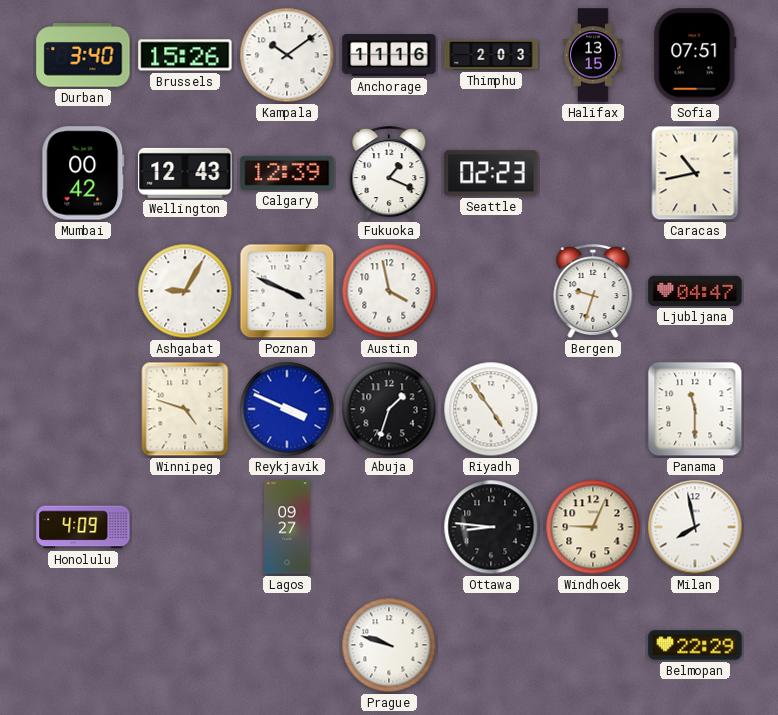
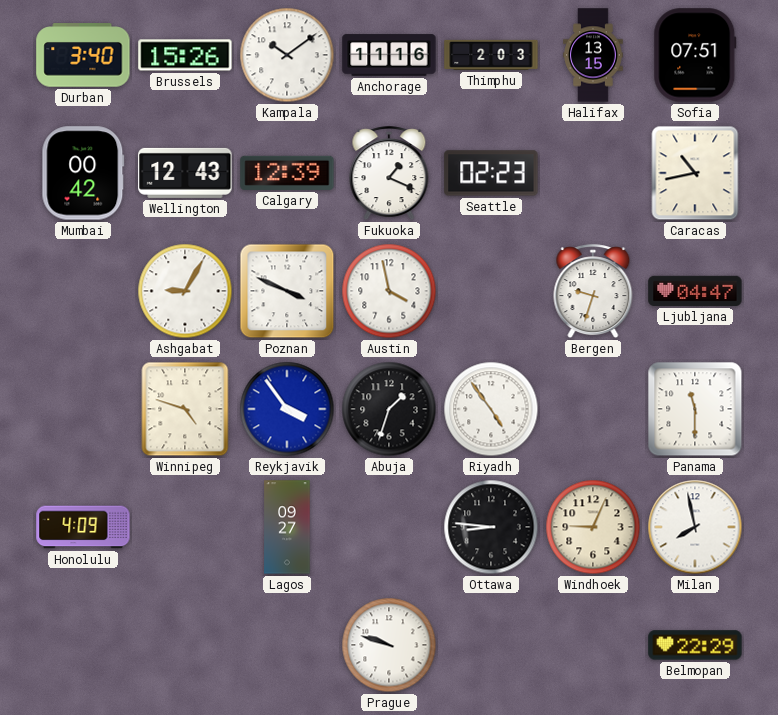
Reykjavik: 3:49 -> 3:54
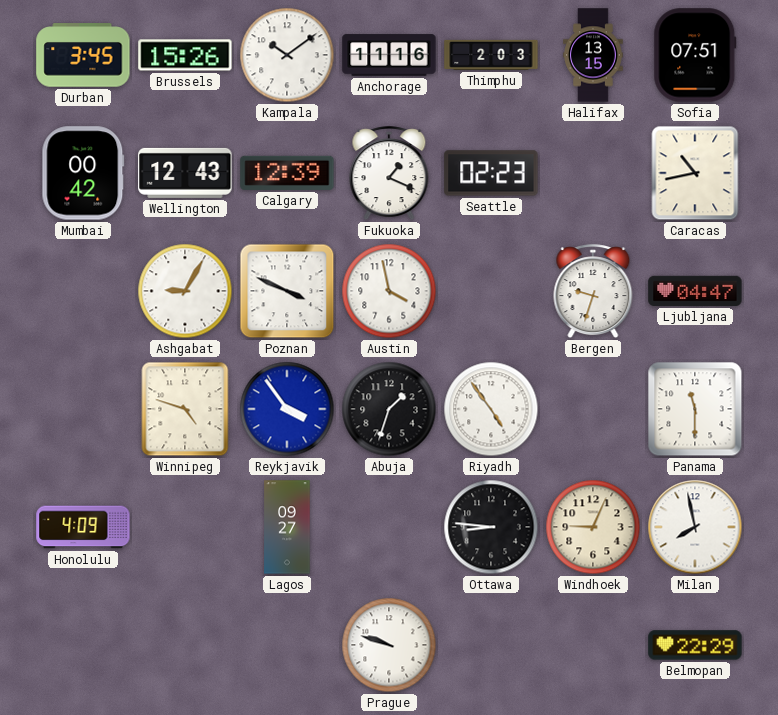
Durban: 3:40 -> 3:45
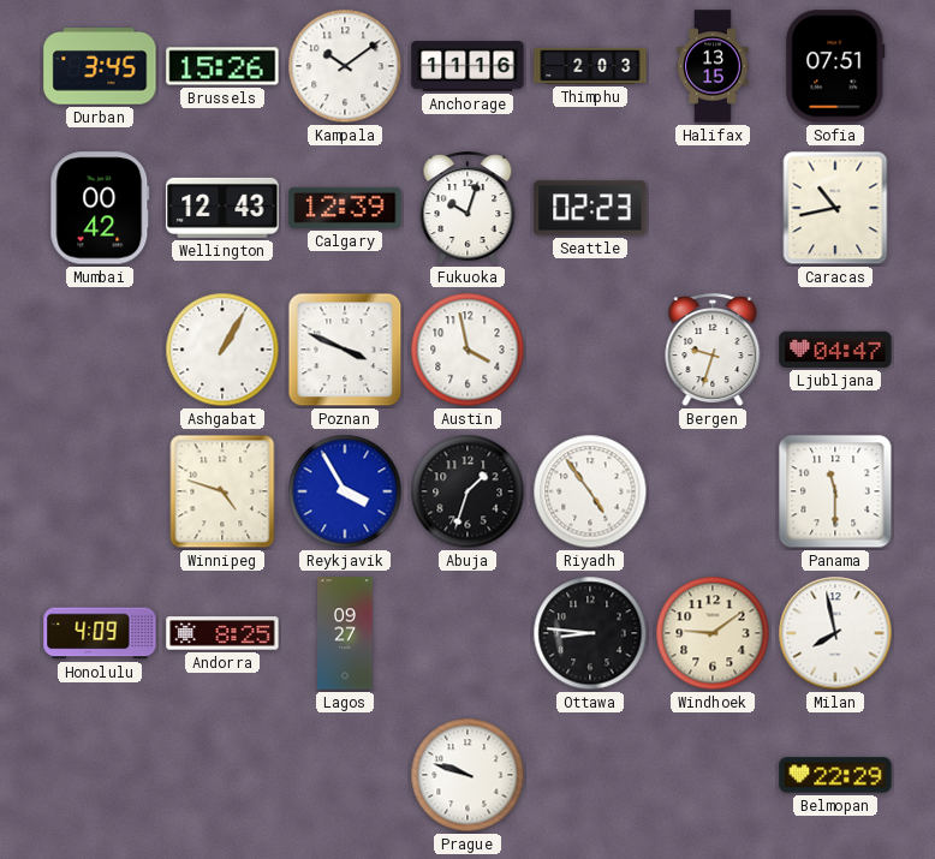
Fukuoka: 1:19 -> 10:03
Ashgabat: 9:05 -> 1:05
Reykjavik: 3:54 -> 3:55
Andorra: none -> 8:25
Windhoek: 9:04 -> 9:09
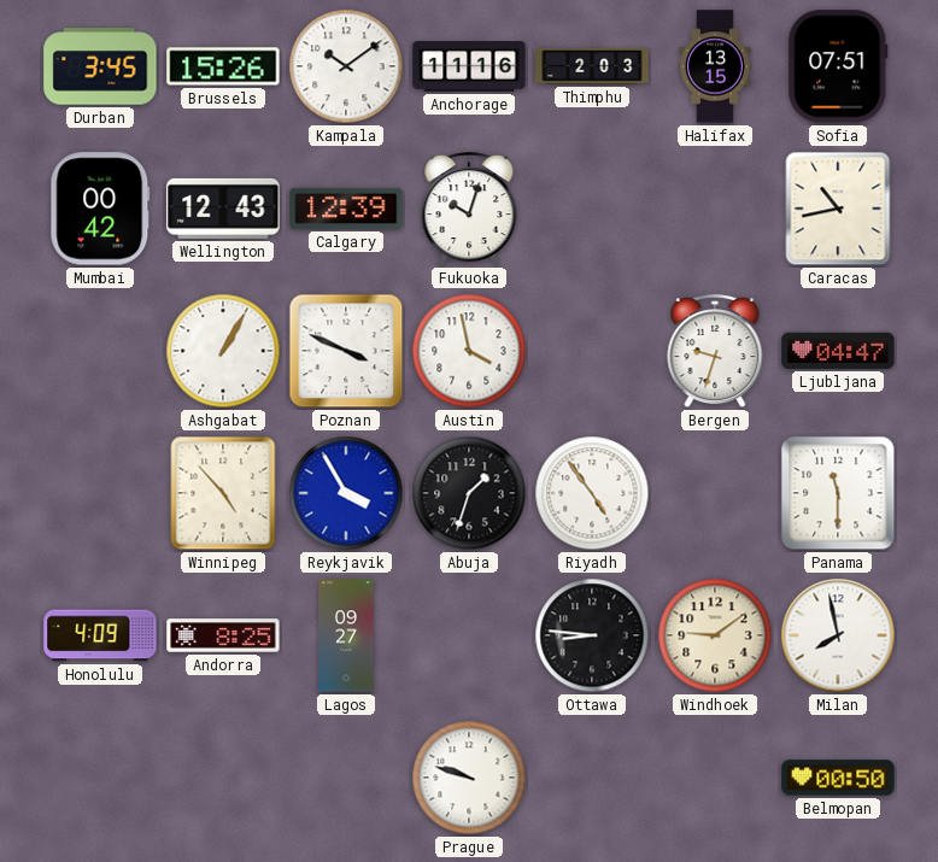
Seattle: 02:23 -> none
Winnipeg: 4:48 -> 4:53
Belmopan: 22:29 -> 00:50
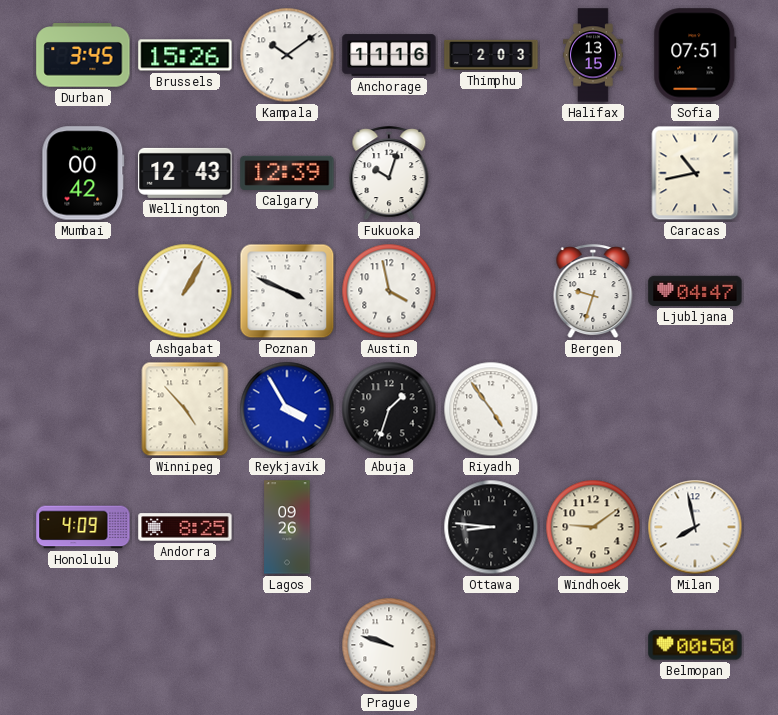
Panama: 11:30 -> none
Lagos: 09:27 -> 09:26
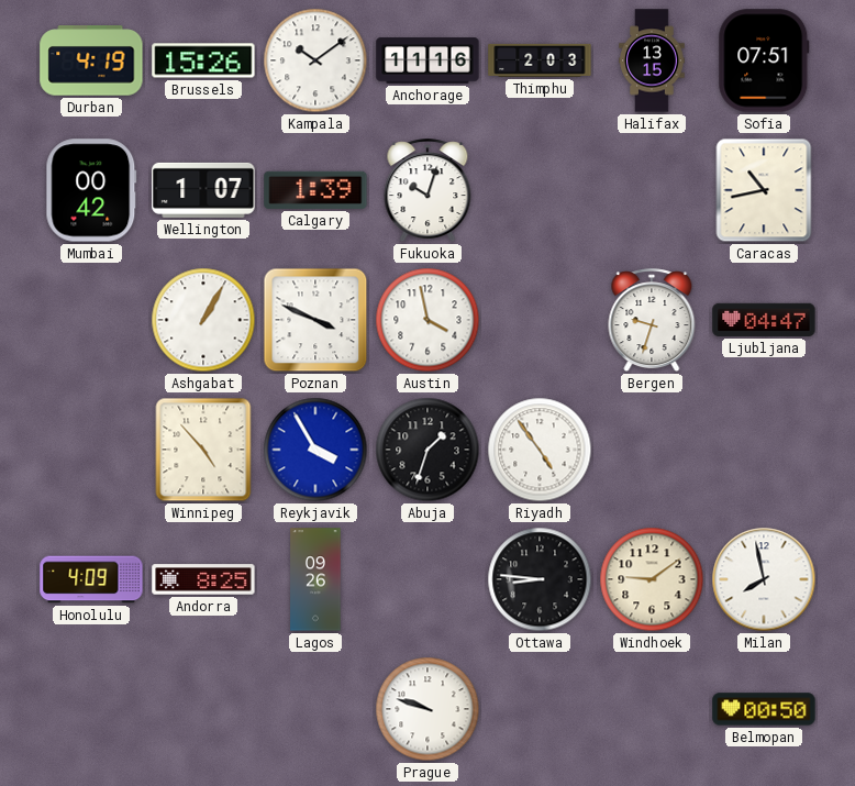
Durban: 3:45 -> 4:19
Wellington: 12:43 -> 1:07
Calgary: 12:39 -> 1:39
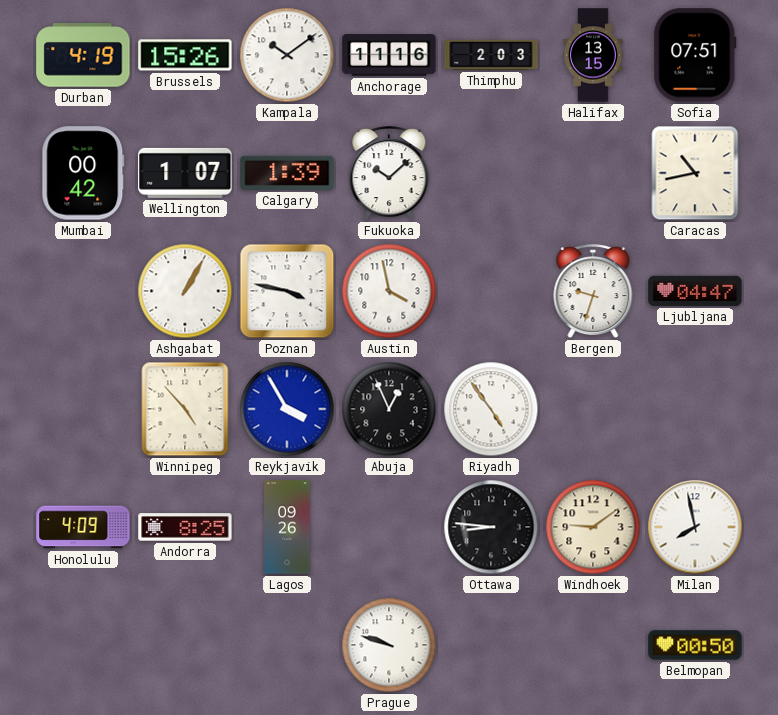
Fukuoka: 10:03 -> 10:08
Poznan: 3:49 -> 3:47
Abuja: 1:33 -> 12:56
